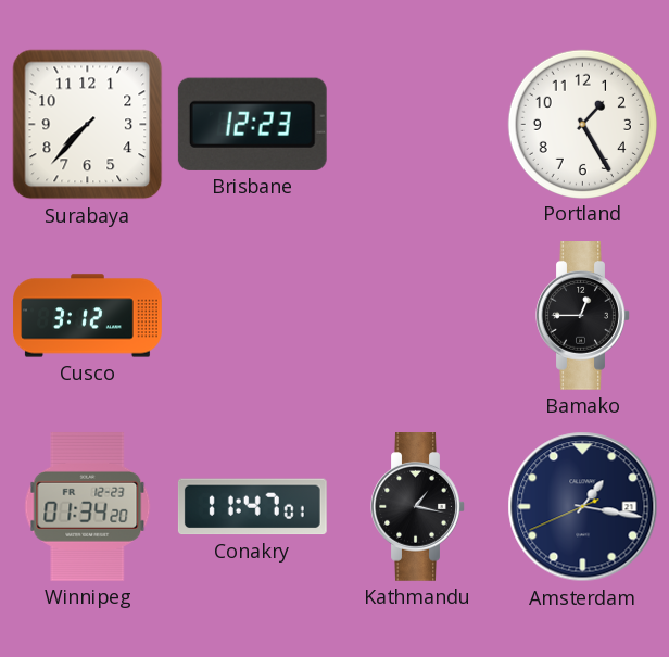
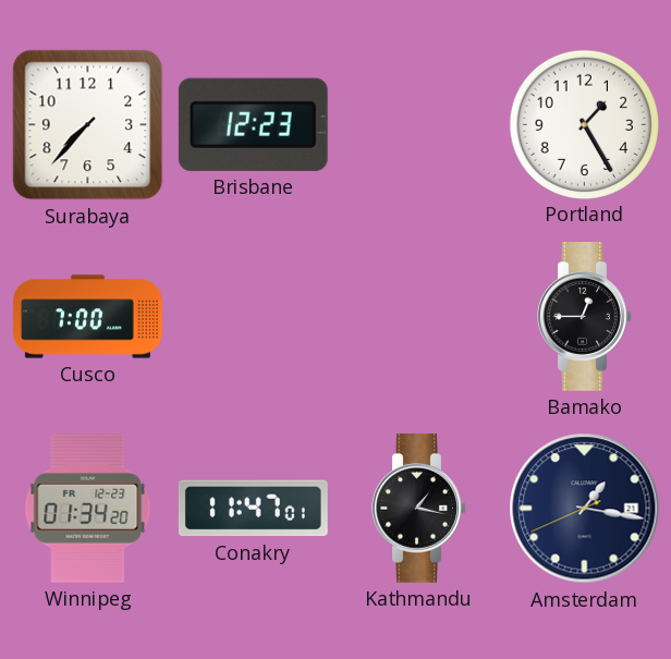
Cusco: 3:12 -> 7:00
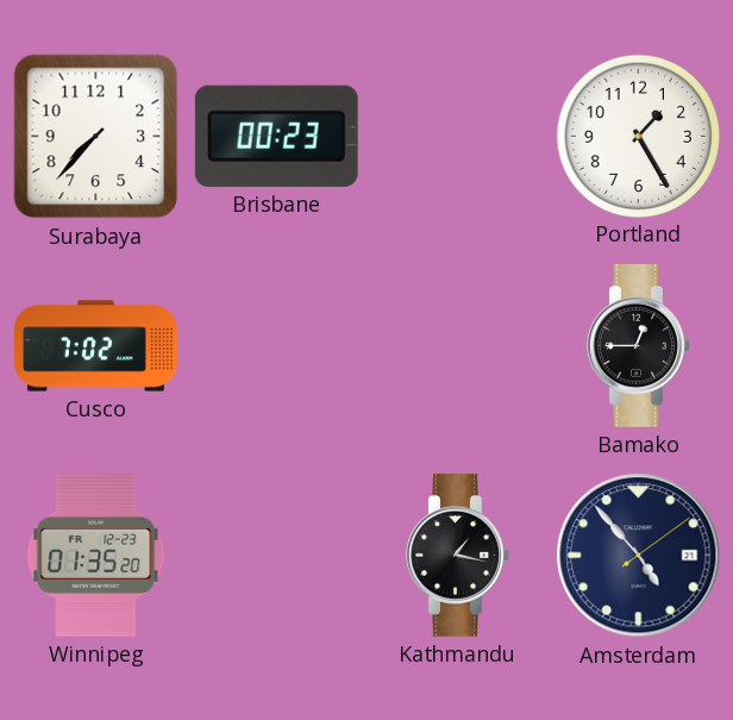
Brisbane: 12:23 -> 00:23
Cusco: 7:00 -> 7:02
Winnipeg: 01:34 -> 01:35
Conakry: 11:47 -> none
Amsterdam: 1:16 -> 4:53
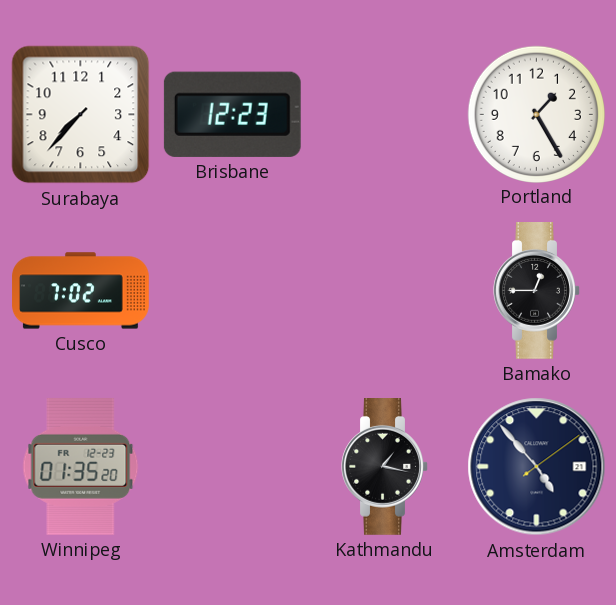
Brisbane: 00:23 -> 12:23
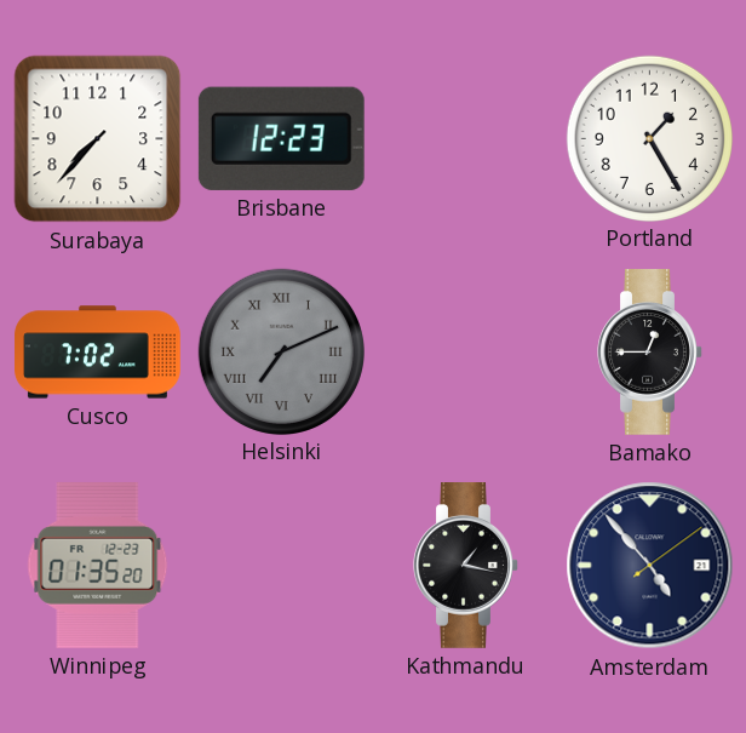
Helsinki: none -> 7:11
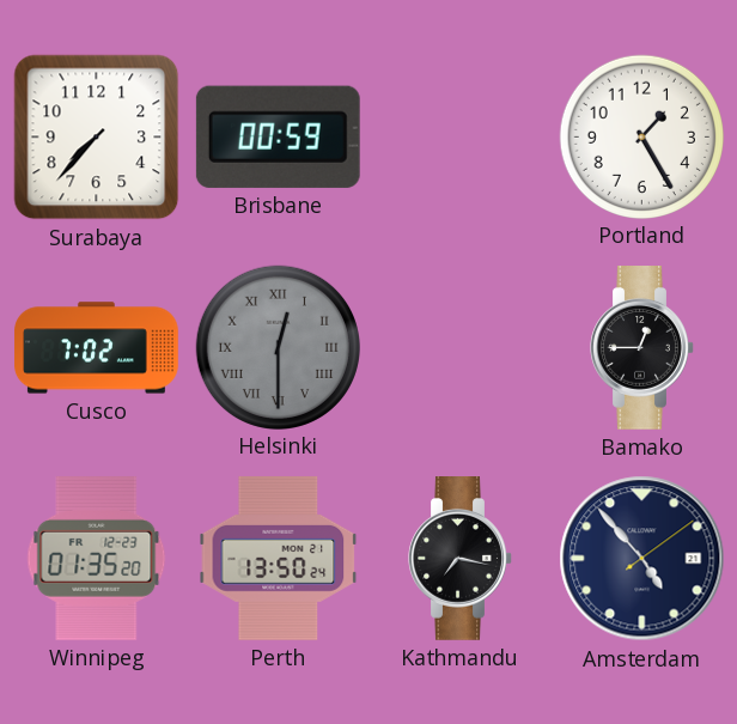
Brisbane: 12:23 -> 00:59
Helsinki: 7:11 -> 12:30
Perth: none -> 13:50
Kathmandu: 1:17 -> 7:17
